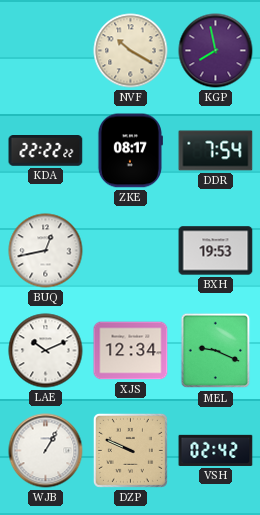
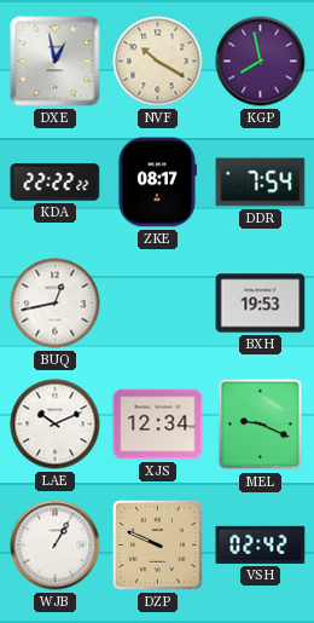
DXE: none -> 12:58
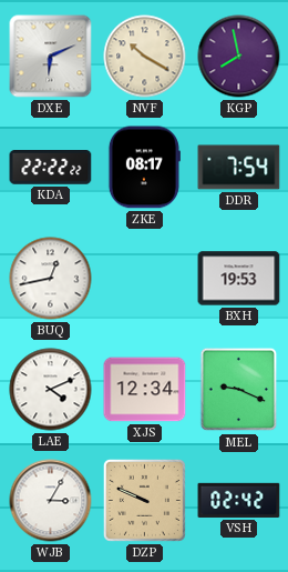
DXE: 12:58 -> 6:11
LAE: 10:11 -> 4:11
WJB: 1:05 -> 3:05
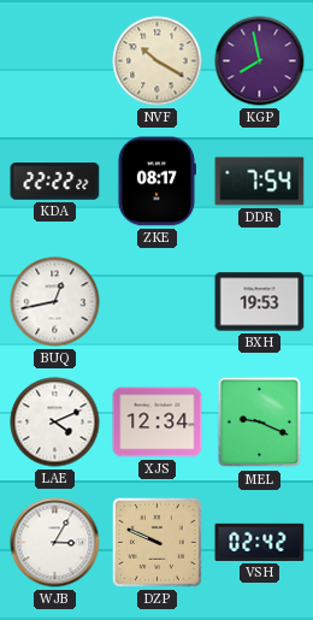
DXE: 6:11 -> none
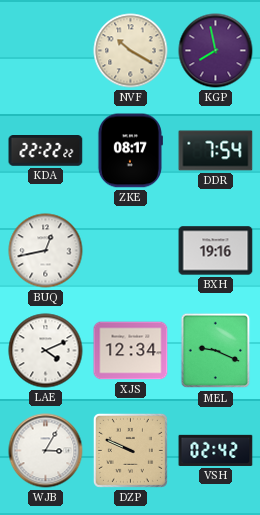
BXH: 19:53 -> 19:16
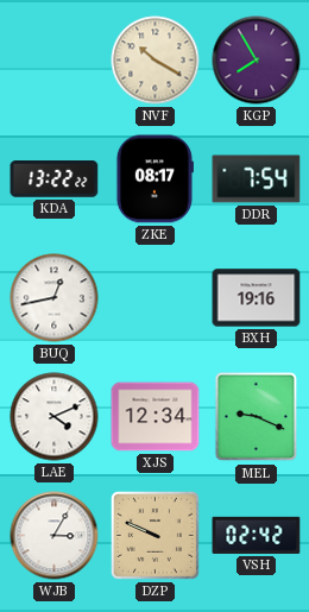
KGP: 7:58 -> 7:55
KDA: 22:22 -> 13:22
